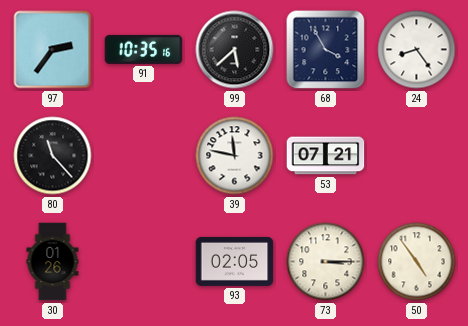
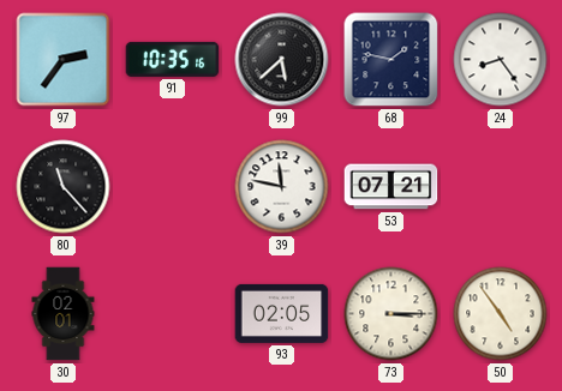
68: 3:55 -> 1:47
30: 01:26 -> 02:01
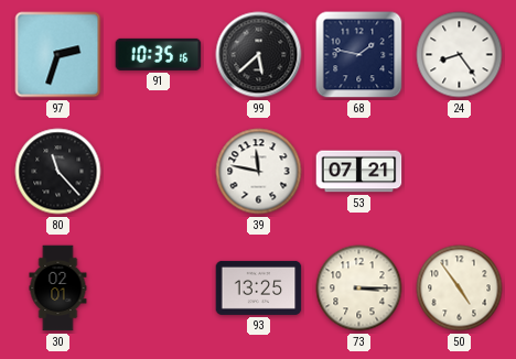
97: 2:36 -> 2:33
93: 02:05 -> 13:25
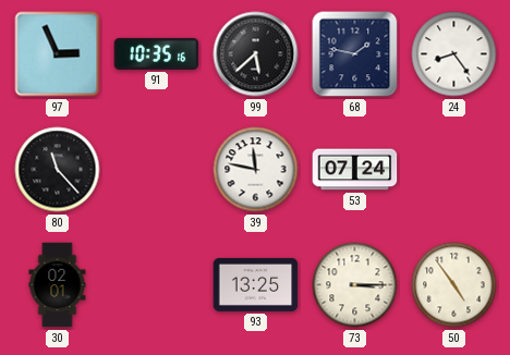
97: 2:33 -> 2:56
53: 07:21 -> 07:24
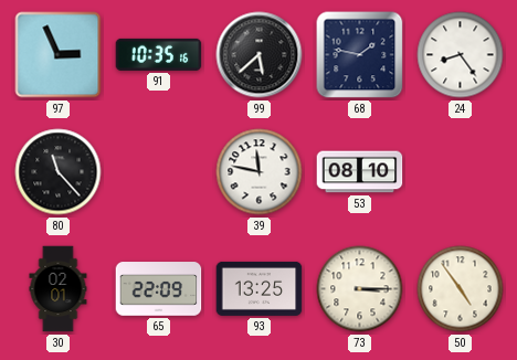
53: 07:24 -> 08:10
65: none -> 22:09
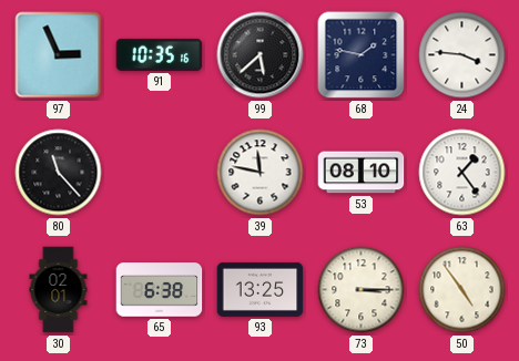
24: 8:24 -> 3:46
63: none -> 1:24
65: 22:09 -> 6:38
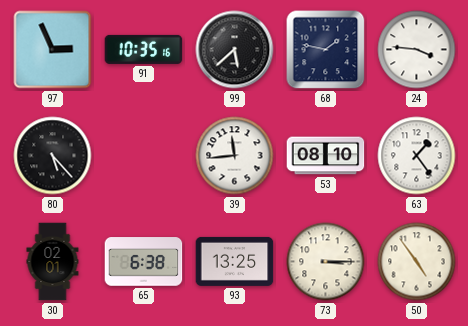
80: 11:23 -> 5:23
39: 11:47 -> 11:44
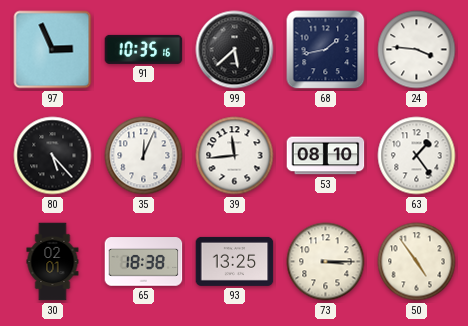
68: 1:47 -> 1:43
35: none -> 12:04
65: 6:38 -> 18:38
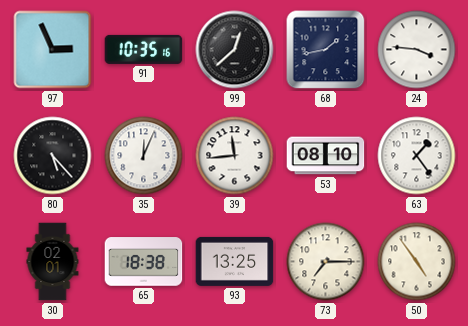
99: 5:38 -> 12:38
73: 3:15 -> 7:15
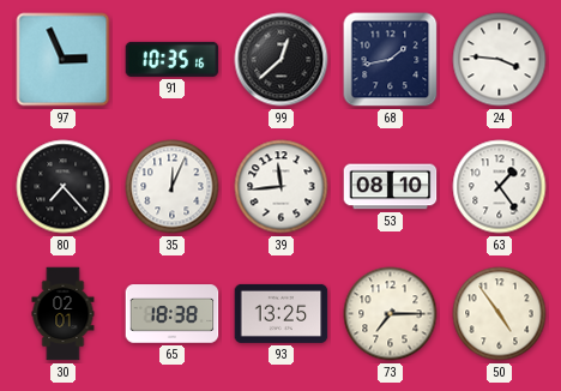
80: 5:23 -> 7:23
